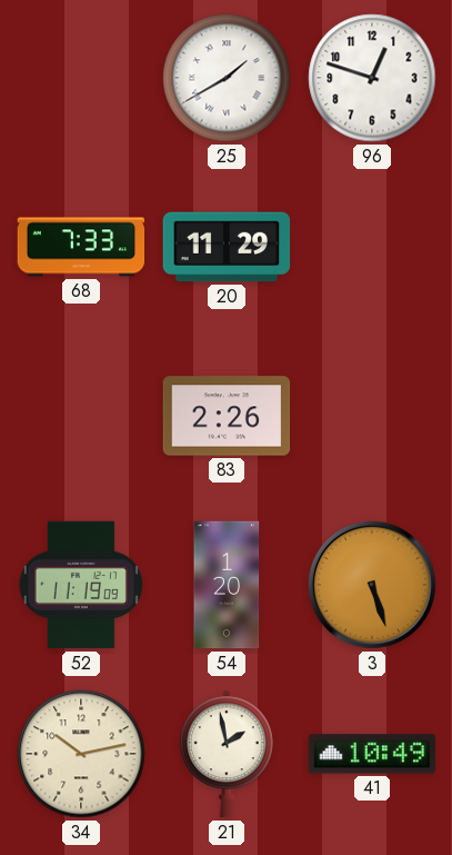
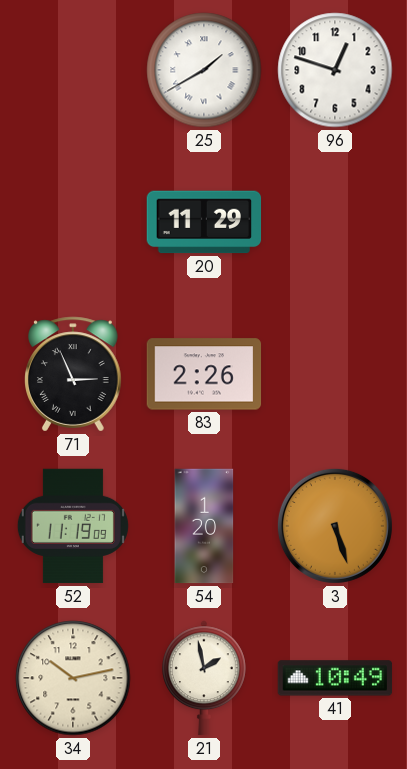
68: 7:33 -> none
71: none -> 2:56
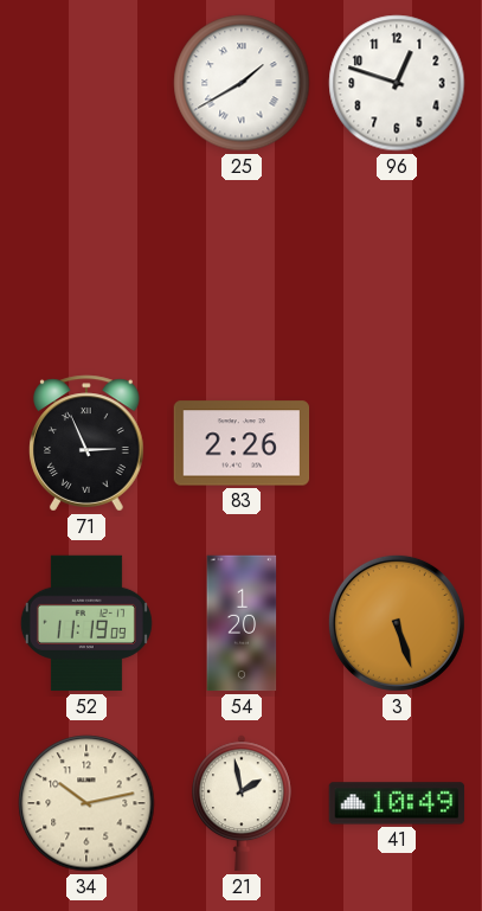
20: 11:29 -> none
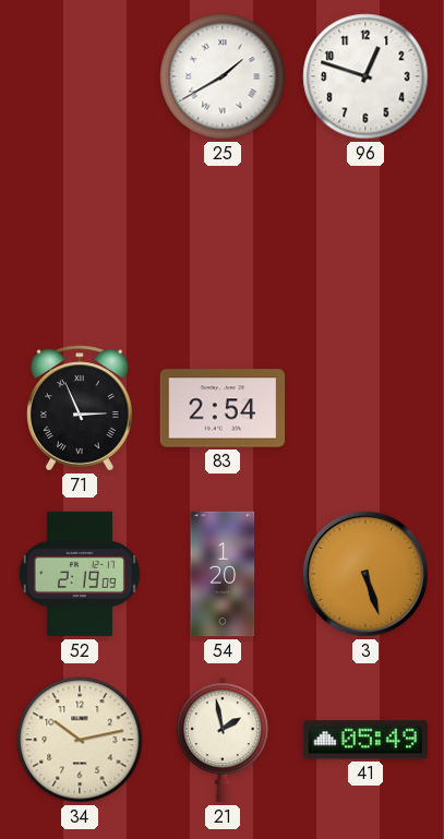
83: 2:26 -> 2:54
52: 11:19 -> 2:19
41: 10:49 -> 05:49
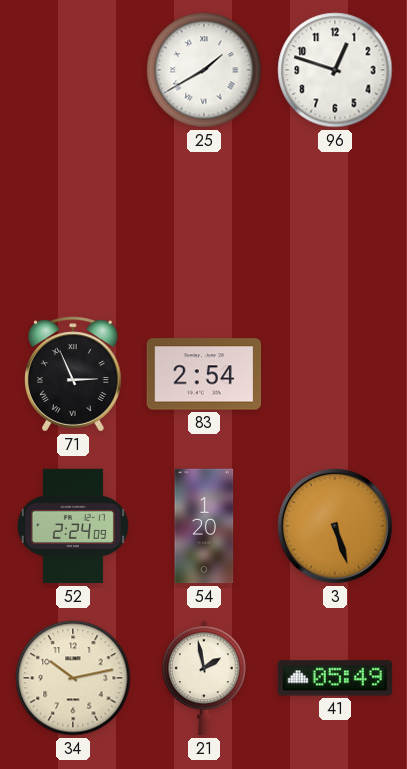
52: 2:19 -> 2:24
